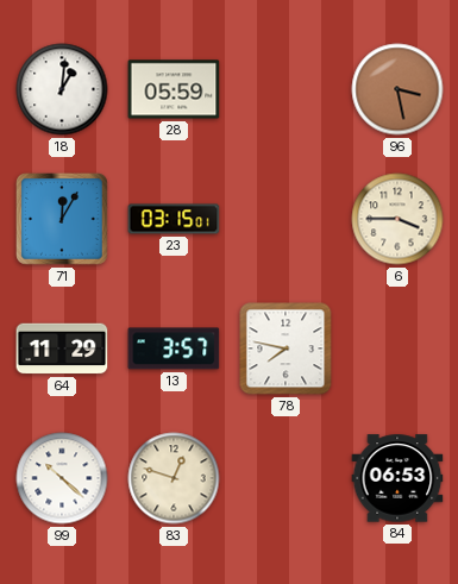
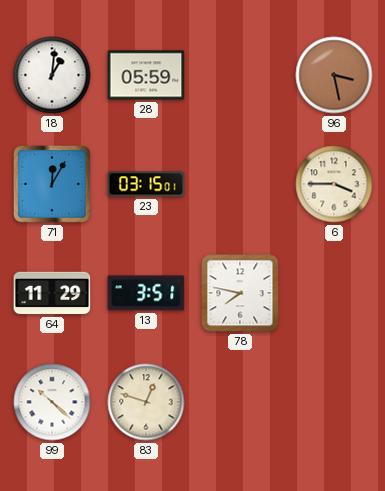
13: 3:57 -> 3:51
84: 06:53 -> none
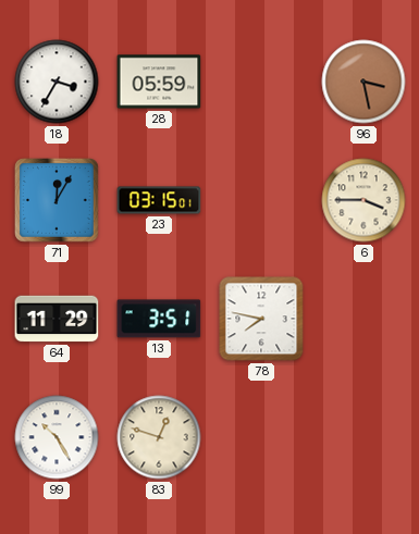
18: 1:01 -> 3:35
99: 10:22 -> 10:25
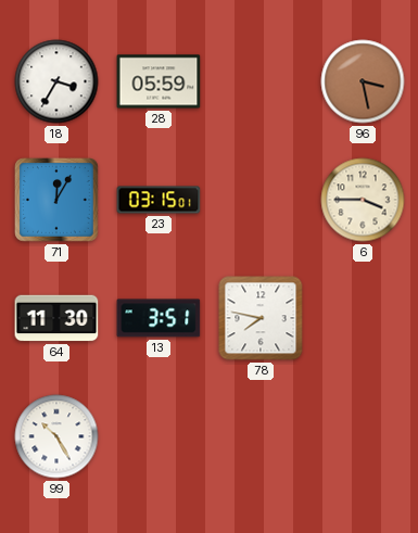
64: 11:29 -> 11:30
83: 12:48 -> none
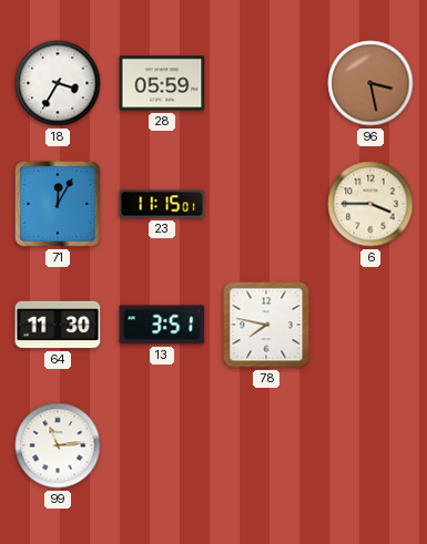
23: 03:15 -> 11:15
99: 10:25 -> 11:14
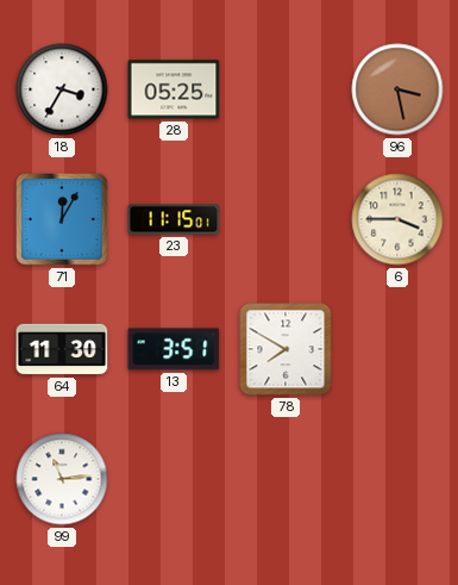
28: 05:59 -> 05:25
78: 7:47 -> 7:50
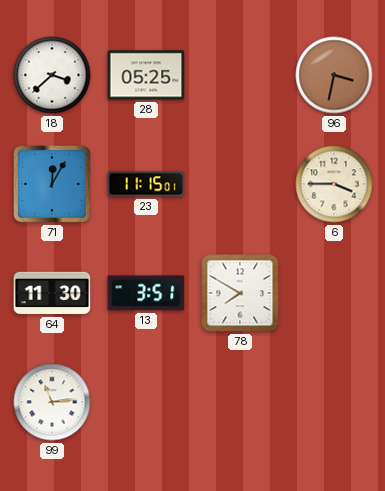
18: 3:35 -> 3:38
96: 3:28 -> 3:32
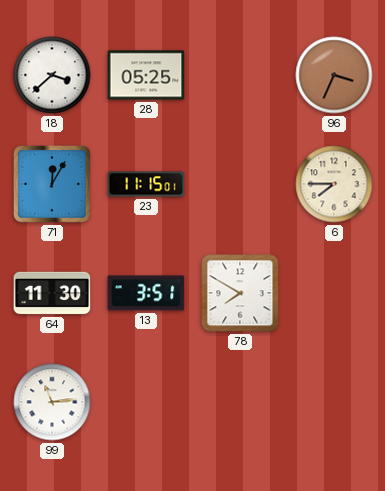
96: 3:32 -> 3:34
6: 3:45 -> 7:45
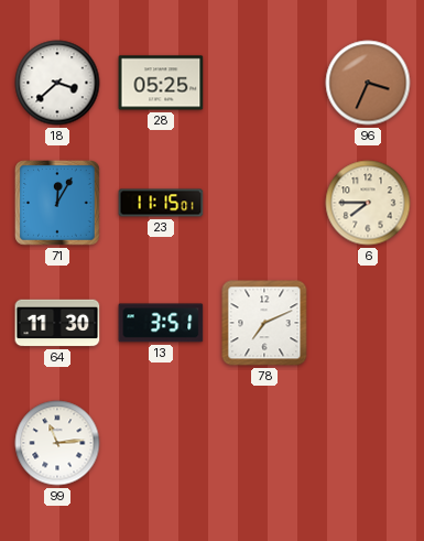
78: 7:50 -> 7:11
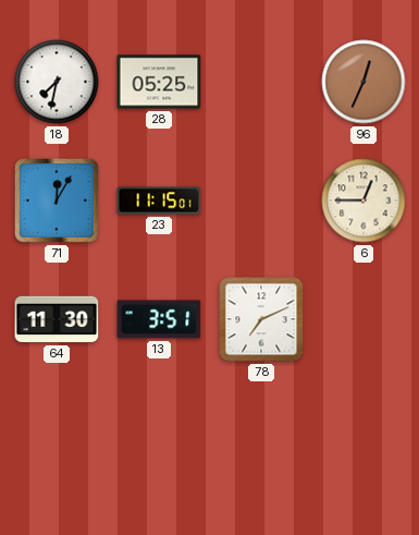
18: 3:38 -> 7:32
96: 3:34 -> 12:34
6: 7:45 -> 12:45
99: 11:14 -> none
